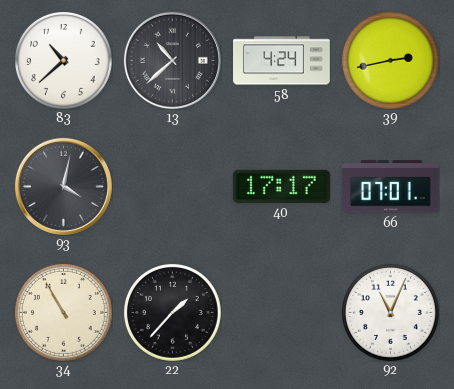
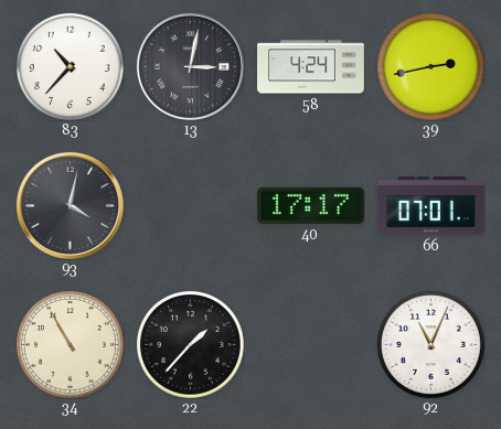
83: 10:38 -> 10:37
13: 10:38 -> 3:02
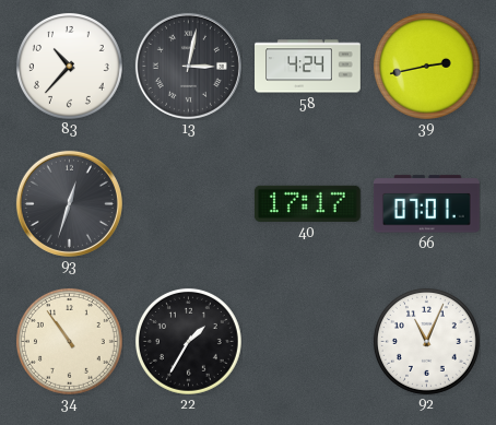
93: 4:02 -> 12:33
34: 10:55 -> 10:54
22: 1:37 -> 1:35
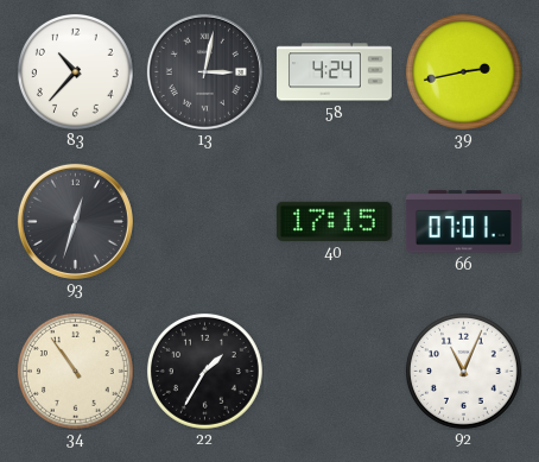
40: 17:17 -> 17:15
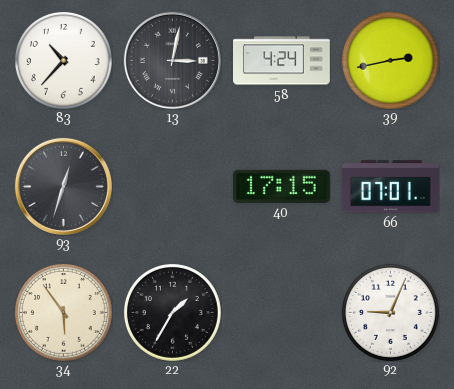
34: 10:54 -> 5:54
92: 11:04 -> 9:04
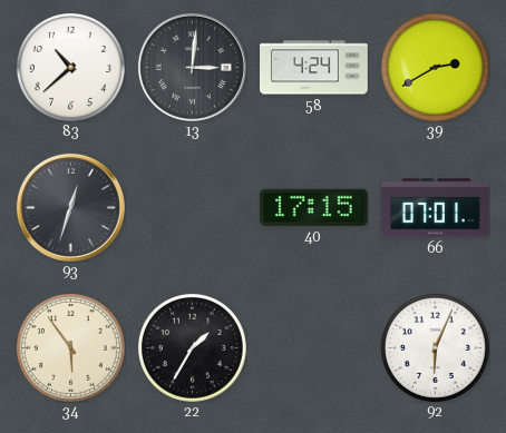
83: 10:37 -> 10:38
13: 3:02 -> 3:01
39: 2:43 -> 2:40
92: 9:04 -> 6:04
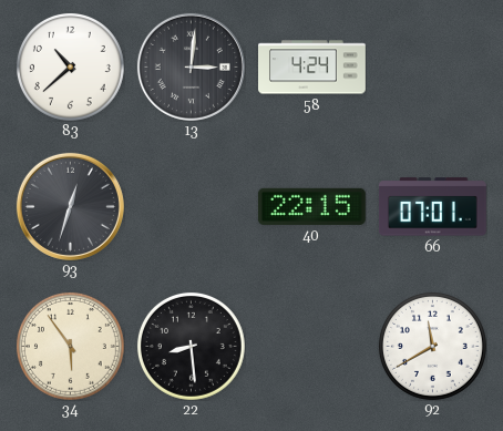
39: 2:40 -> none
40: 17:15 -> 22:15
22: 1:35 -> 8:29
92: 6:04 -> 11:40
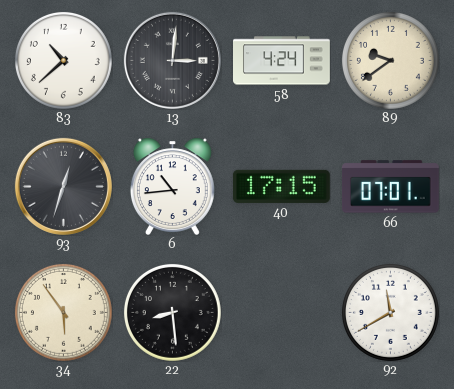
89: none -> 9:39
6: none -> 10:44
40: 22:15 -> 17:15
